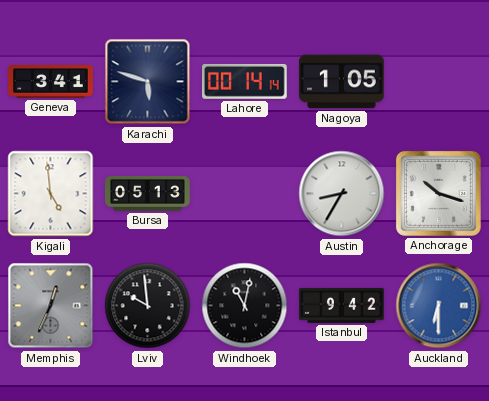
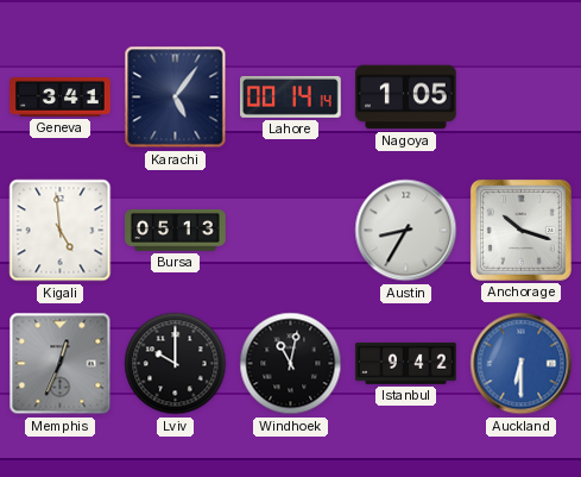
Karachi: 5:48 -> 5:06
Lviv: 9:59 -> 10:00
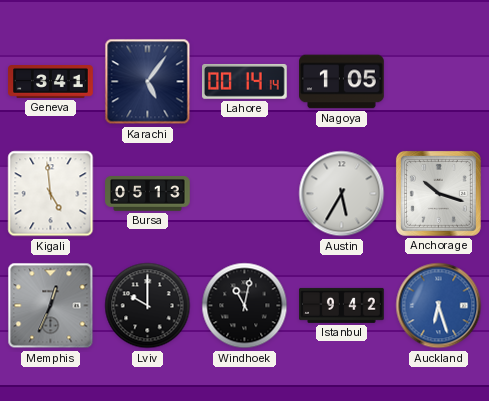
Austin: 8:35 -> 5:35
Auckland: 6:30 -> 6:27
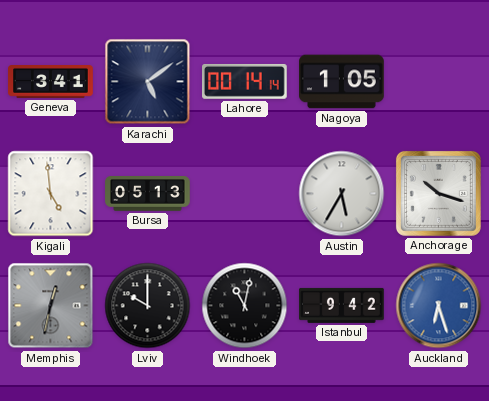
Karachi: 5:06 -> 5:09
Memphis: 12:34 -> 12:32
